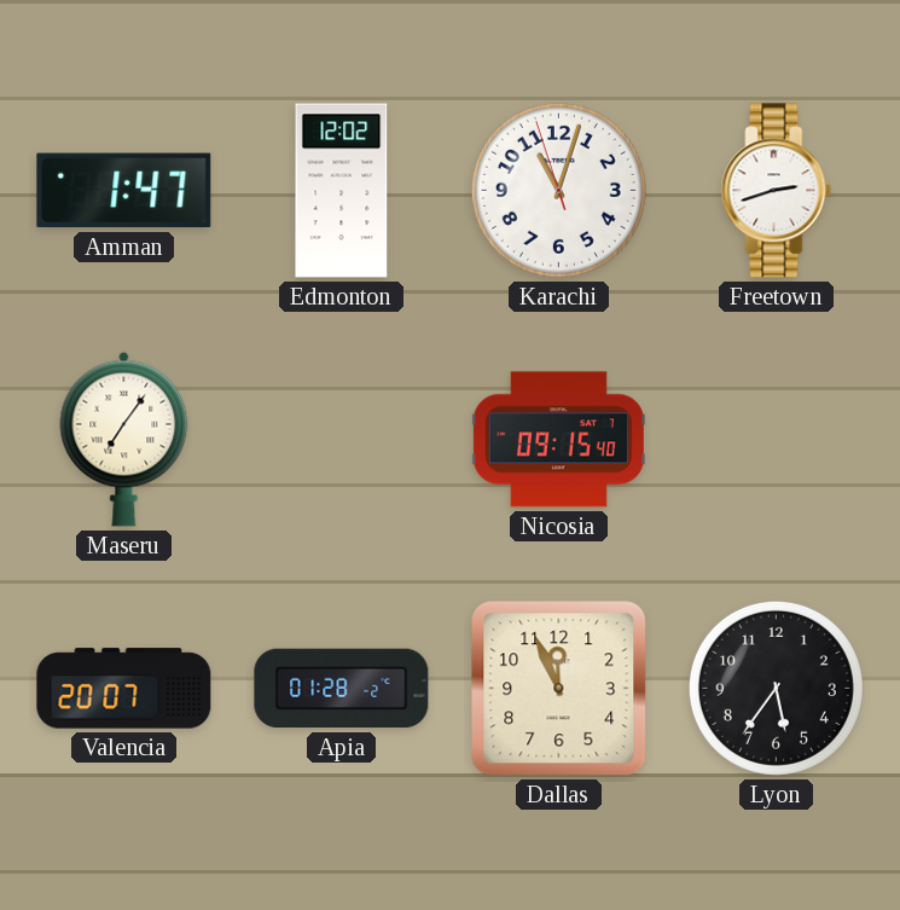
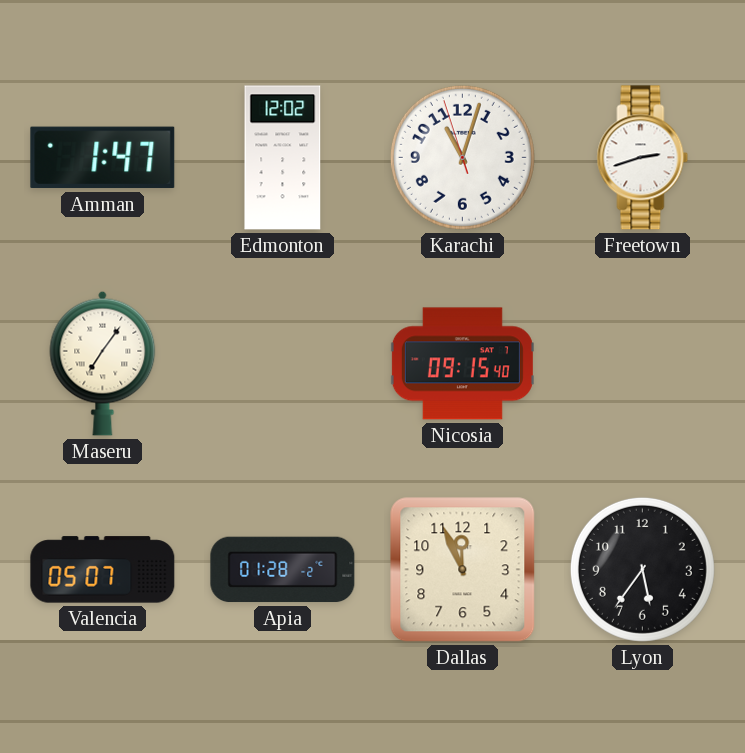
Valencia: 20:07 -> 05:07
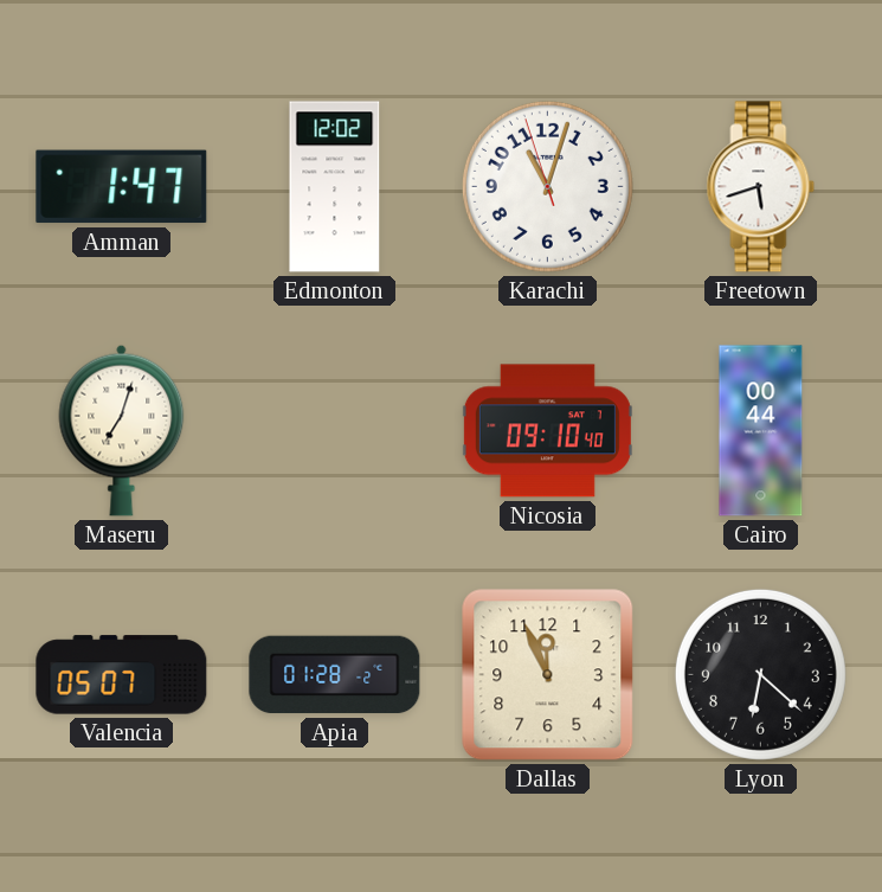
Freetown: 2:42 -> 5:42
Maseru: 7:06 -> 7:03
Nicosia: 09:15 -> 09:10
Cairo: none -> 00:44
Lyon: 5:36 -> 6:22
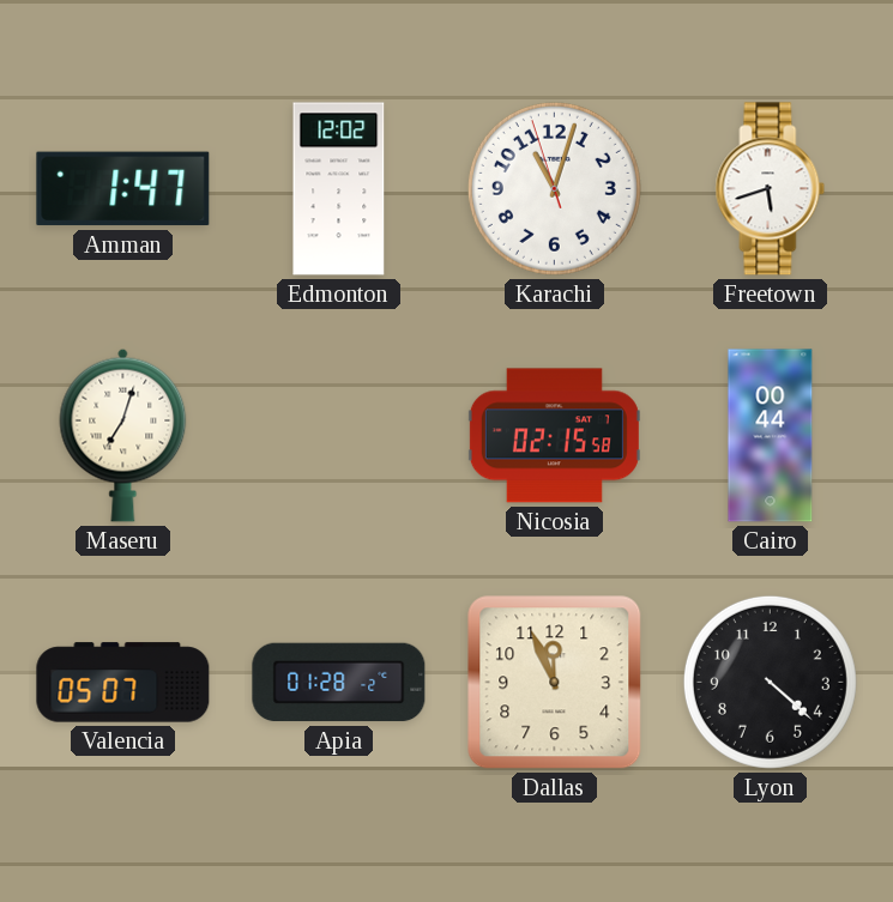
Nicosia: 09:10 -> 02:15
Lyon: 6:22 -> 4:22
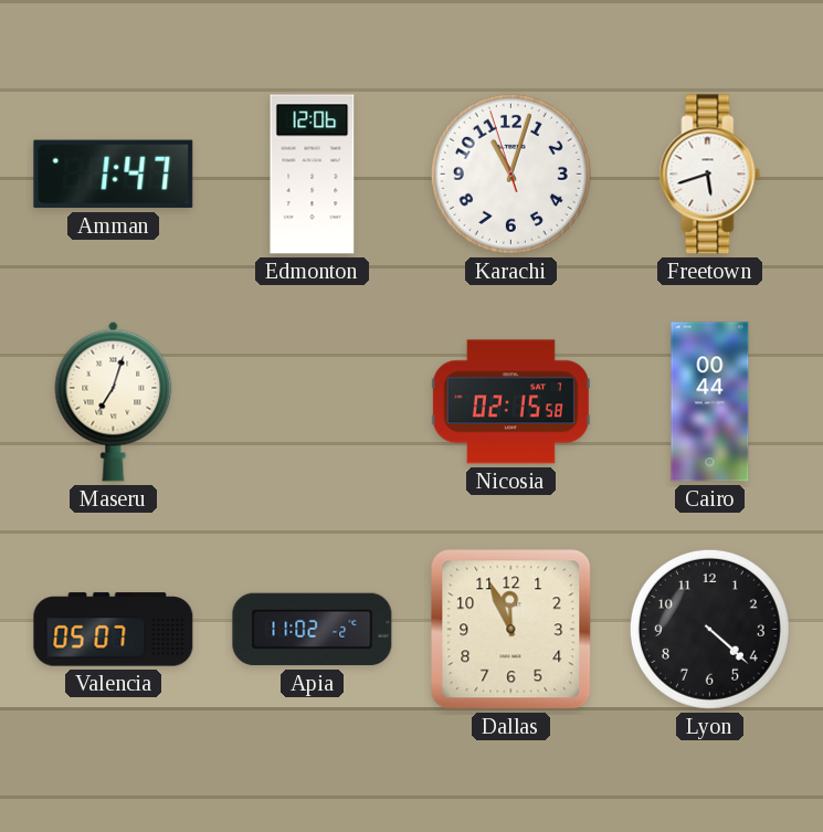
Edmonton: 12:02 -> 12:06
Apia: 01:28 -> 11:02
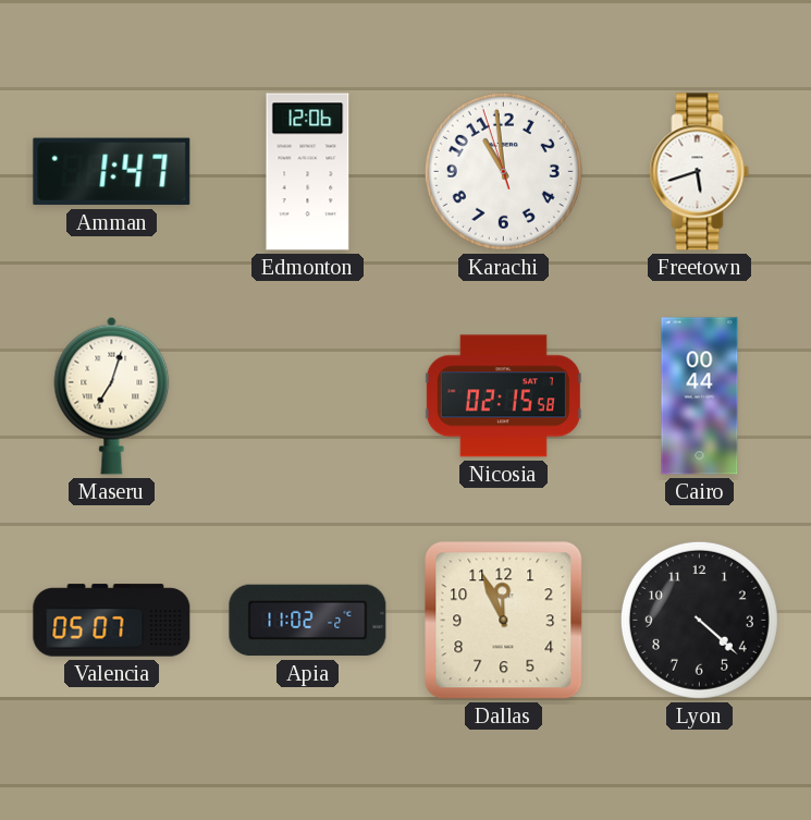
Karachi: 11:02 -> 10:58
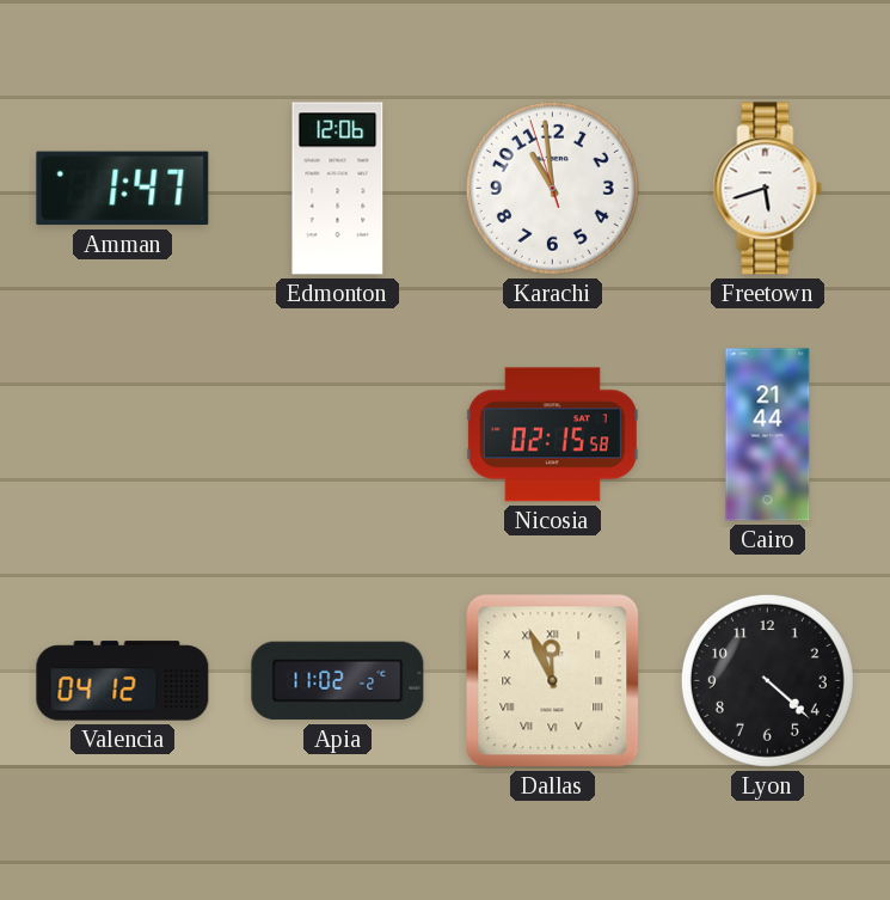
Maseru: 7:03 -> none
Cairo: 00:44 -> 21:44
Valencia: 05:07 -> 04:12
Dallas numerals: Arabic -> Roman
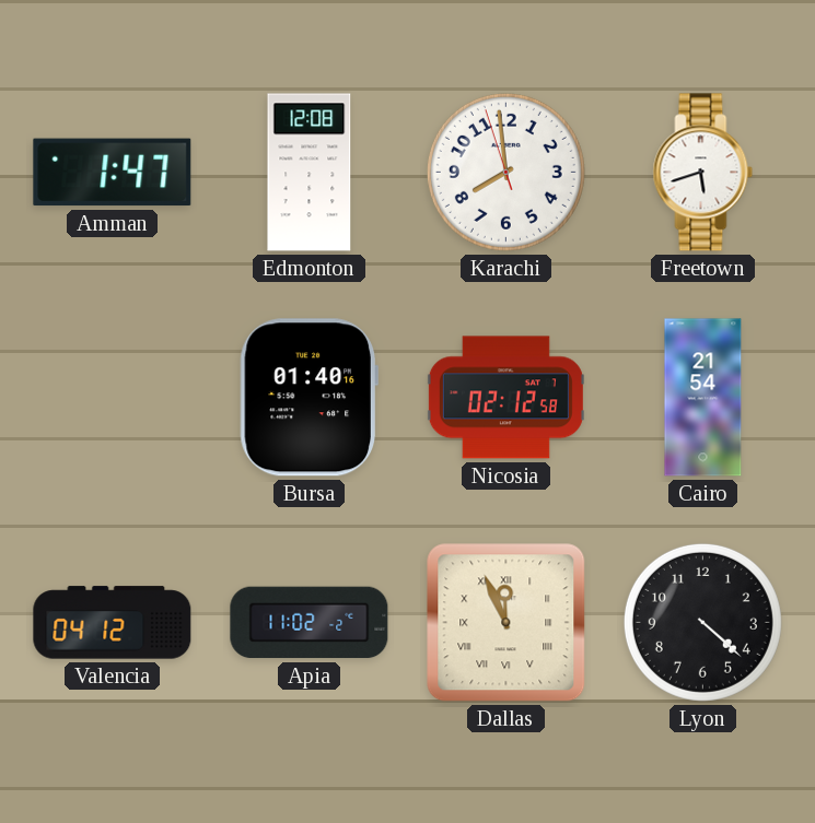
Edmonton: 12:06 -> 12:08
Karachi: 10:58 -> 7:58
Bursa: none -> 01:40
Nicosia: 02:15 -> 02:12
Cairo: 21:44 -> 21:54
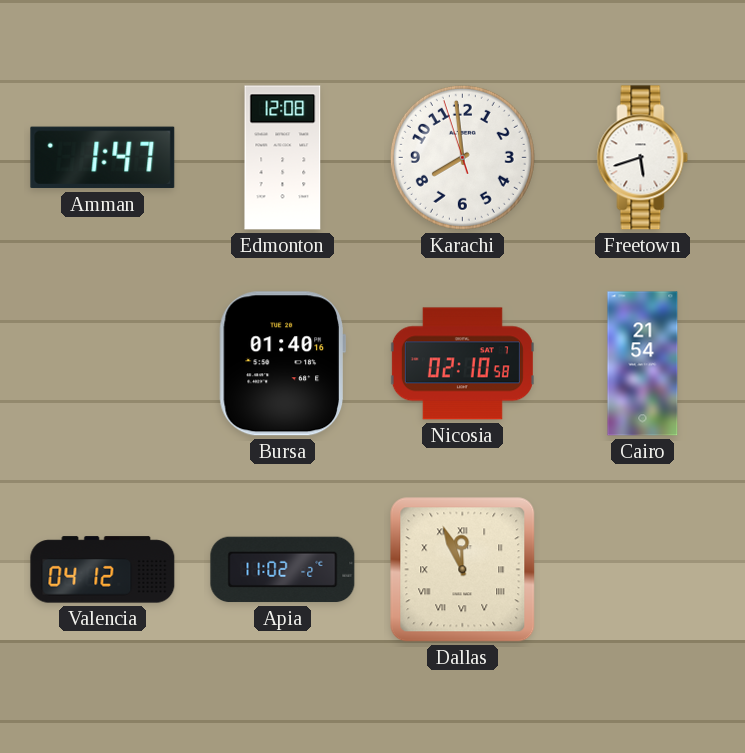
Nicosia: 02:12 -> 02:10
Lyon: 4:22 -> none
